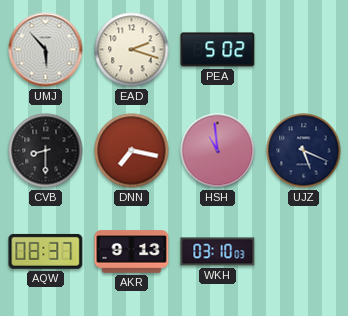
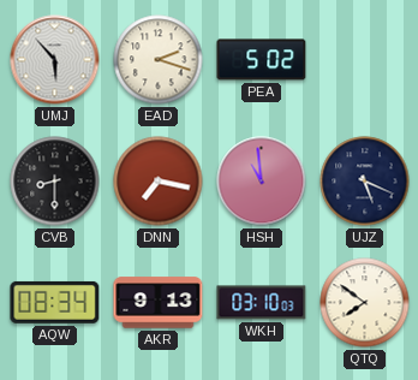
AQW: 08:37 -> 08:34
QTQ: none -> 7:51
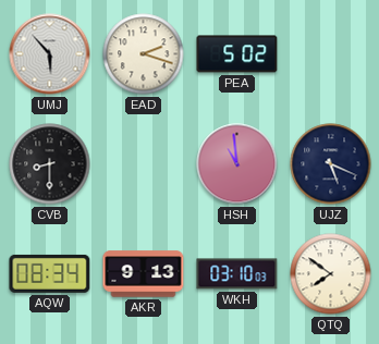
DNN: 7:17 -> none
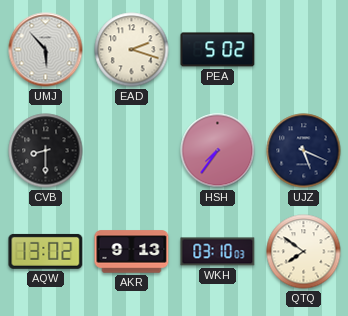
HSH: 10:59 -> 7:36
AQW: 08:34 -> 13:02
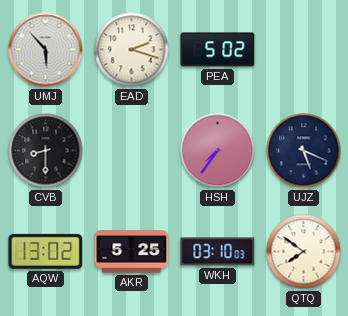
AKR: 9:13 -> 5:25
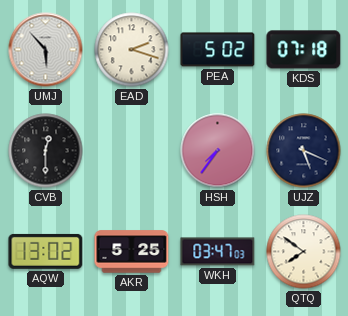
KDS: none -> 07:18
CVB: 8:30 -> 12:30
WKH: 03:10 -> 03:47
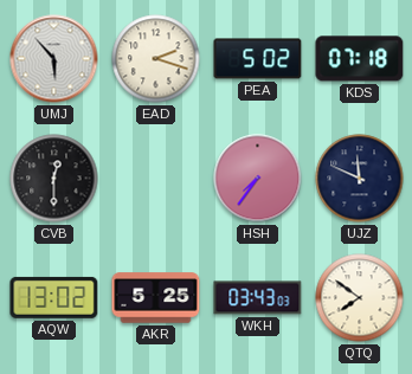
UJZ: 5:19 -> 11:49
WKH: 03:47 -> 03:43
